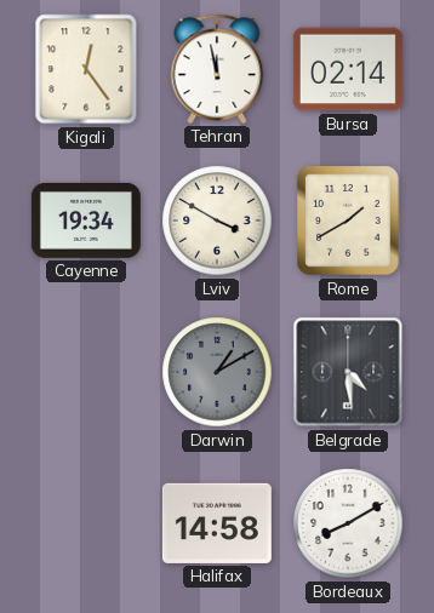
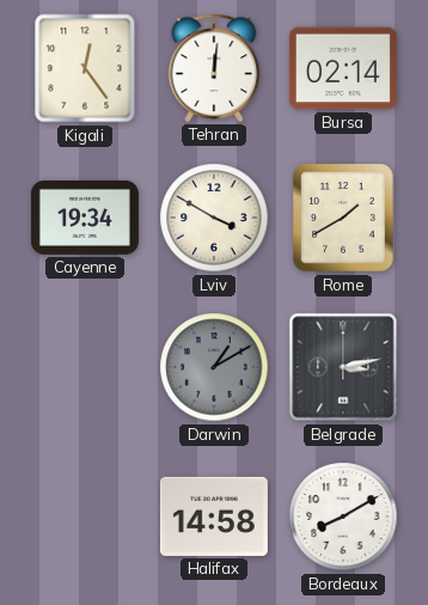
Tehran: 11:58 -> 12:01
Belgrade: 4:29 -> 3:13
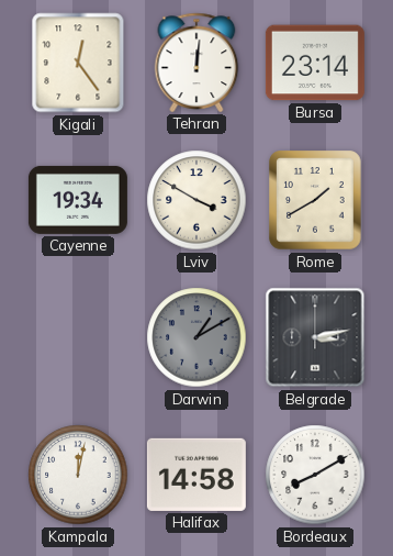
Bursa: 02:14 -> 23:14
Kampala: none -> 12:02
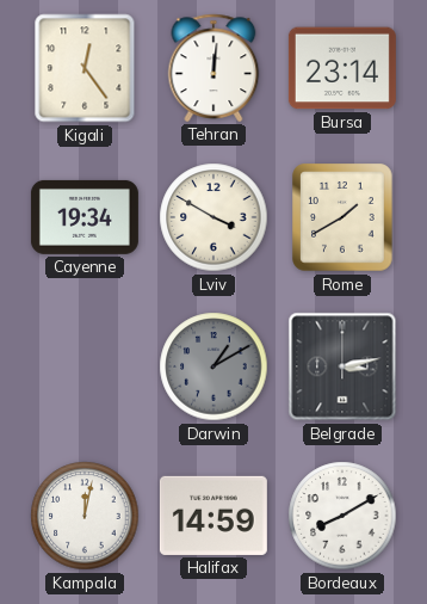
Halifax: 14:58 -> 14:59
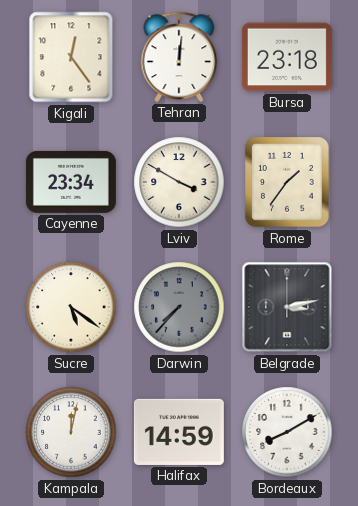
Bursa: 23:14 -> 23:18
Cayenne: 19:34 -> 23:34
Rome: 1:40 -> 1:36
Sucre: none -> 5:21
Darwin: 1:10 -> 7:37
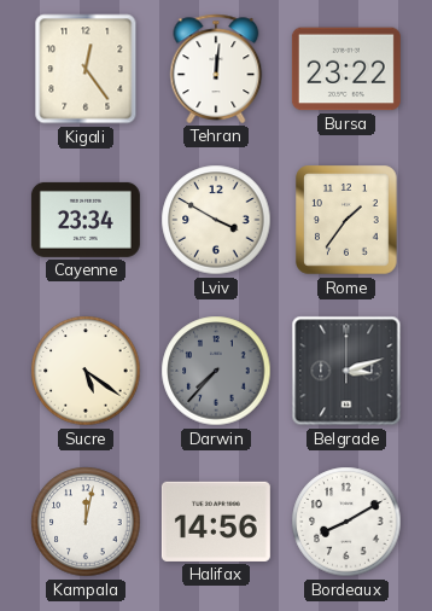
Bursa: 23:18 -> 23:22
Belgrade: 3:13 -> 3:12
Halifax: 14:59 -> 14:56
